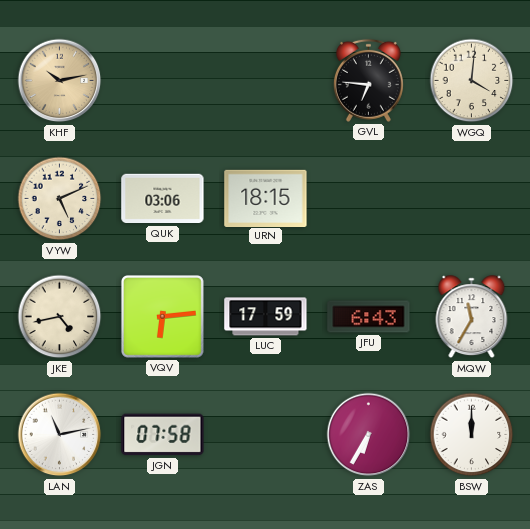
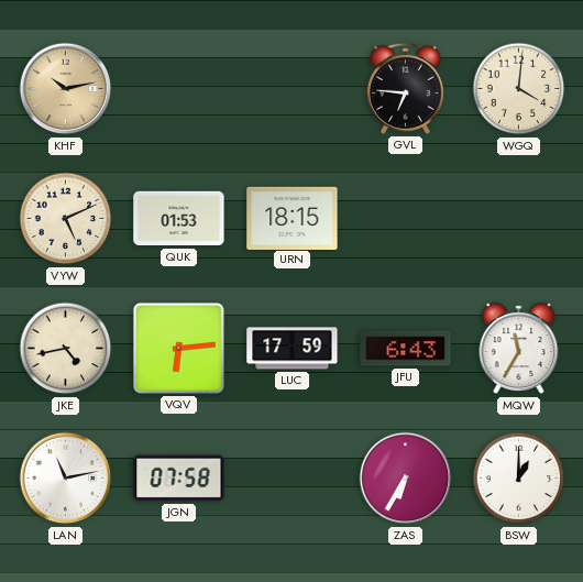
QUK: 03:06 -> 01:53
BSW: 12:00 -> 1:00
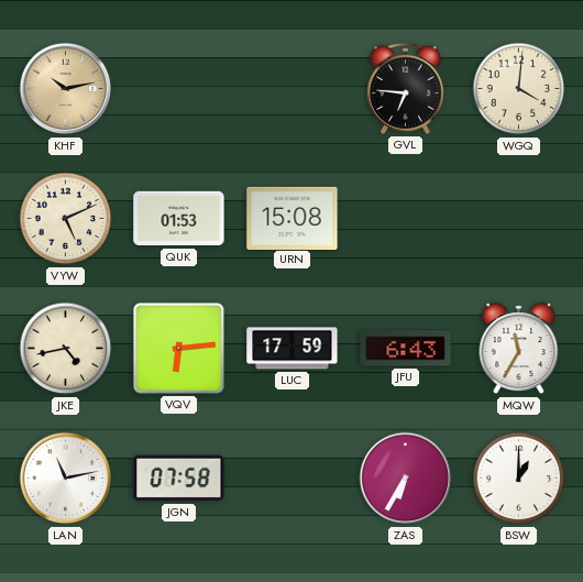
URN: 18:15 -> 15:08
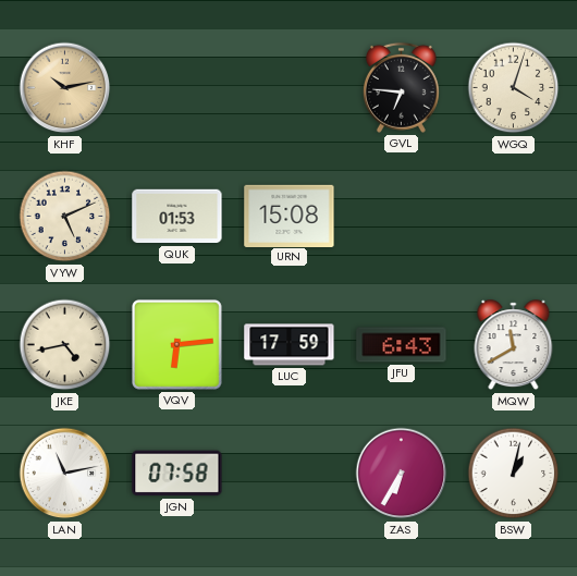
WGQ: 4:01 -> 4:03
MQW: 11:35 -> 11:40
BSW: 1:00 -> 1:02
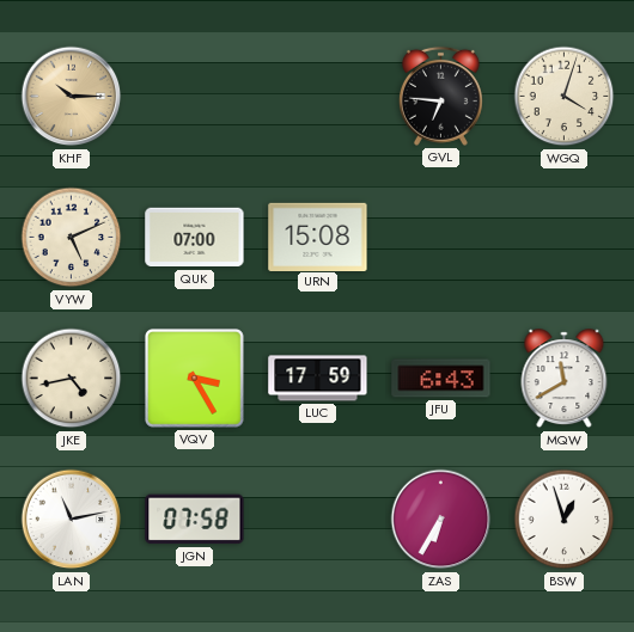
KHF: 10:13 -> 10:15
QUK: 01:53 -> 07:00
VQV: 6:14 -> 3:25
BSW: 1:02 -> 12:57
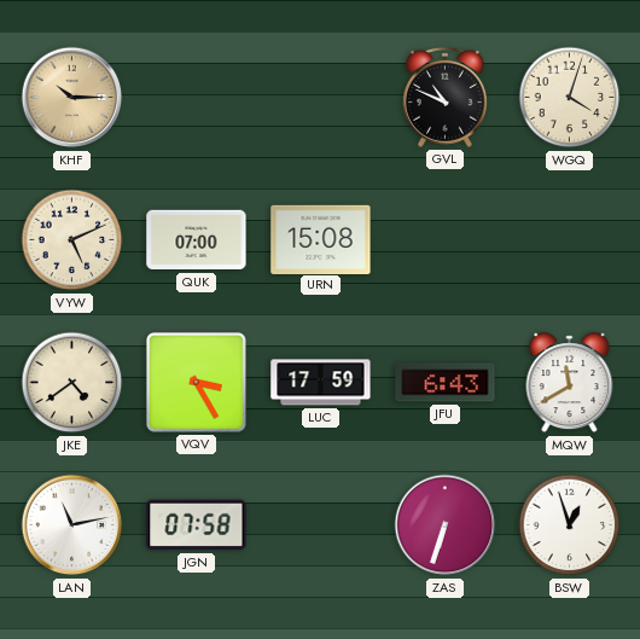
GVL: 6:46 -> 10:49
JKE: 4:43 -> 4:39
ZAS: 6:35 -> 6:33
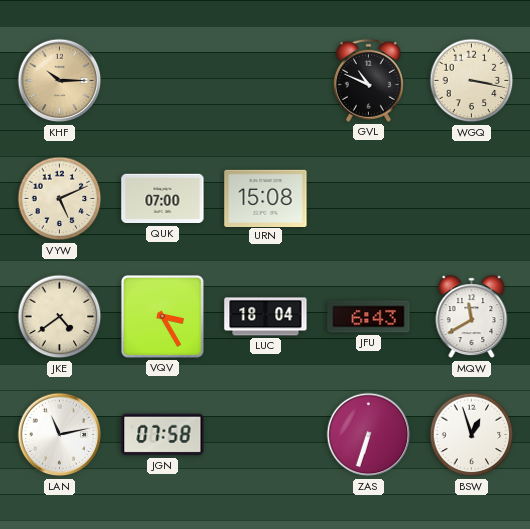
WGQ: 4:03 -> 3:17
LUC: 17:59 -> 18:04
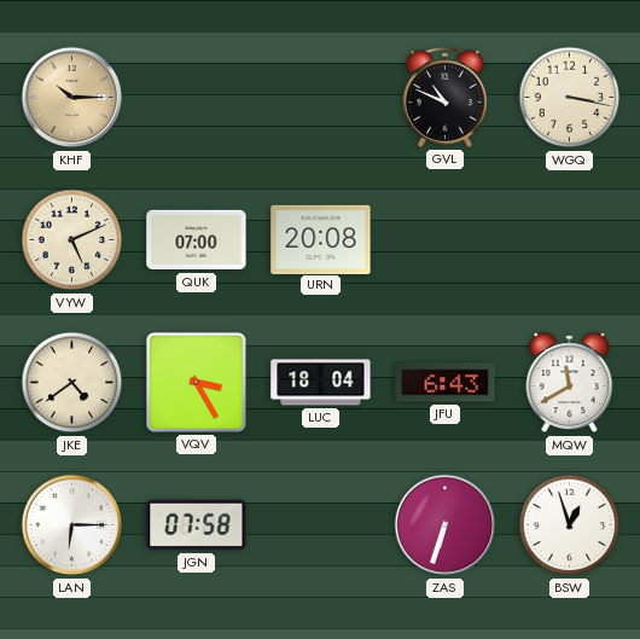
URN: 15:08 -> 20:08
LAN: 11:13 -> 6:15
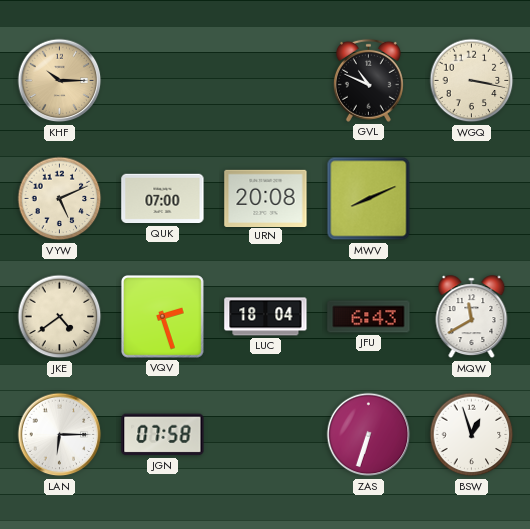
MWV: none -> 8:11
VQV: 3:25 -> 2:27
